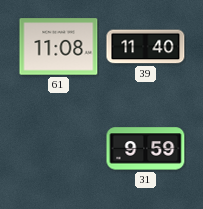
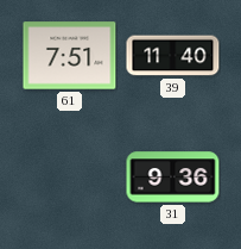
61: 11:08 -> 7:51
31: 9:59 -> 9:36
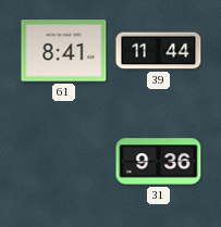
61: 7:51 -> 8:41
39: 11:40 -> 11:44
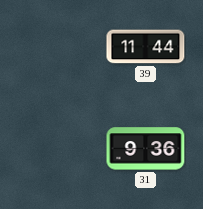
61: 8:41 -> none
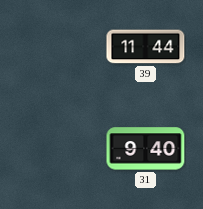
31: 9:36 -> 9:40
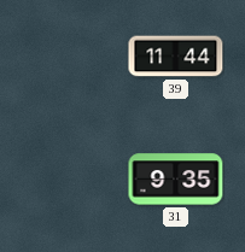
31: 9:40 -> 9:35
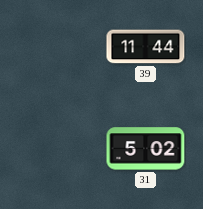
31: 9:35 -> 5:02
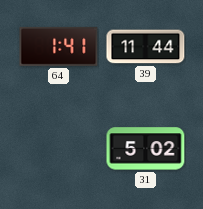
64: none -> 1:41
